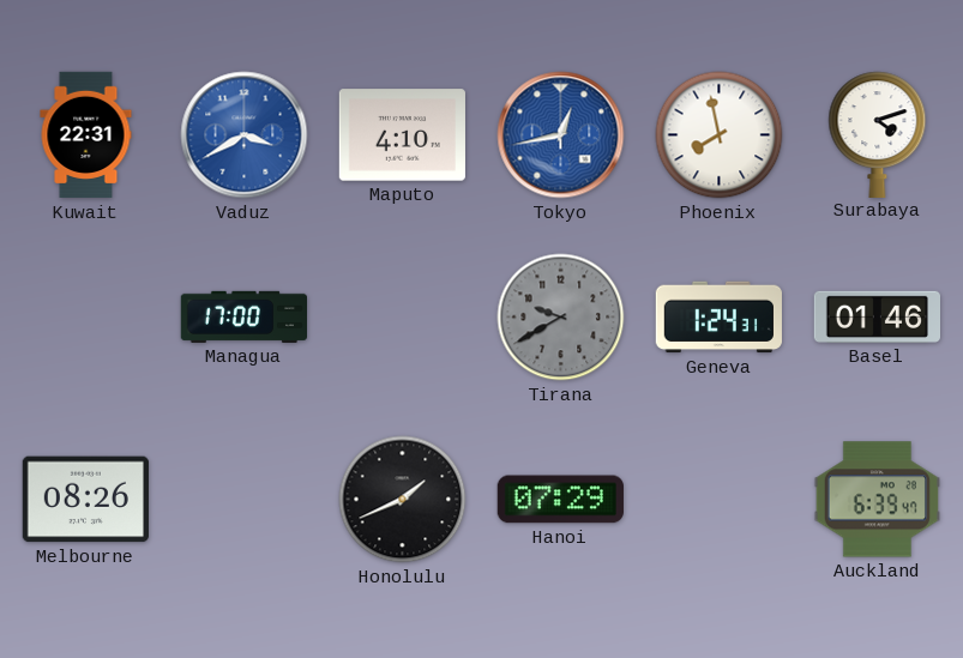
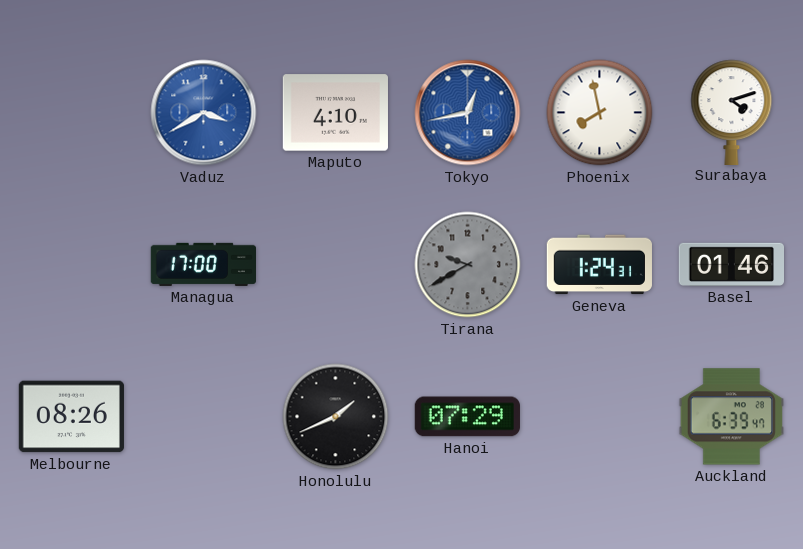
Kuwait: 22:31 -> none
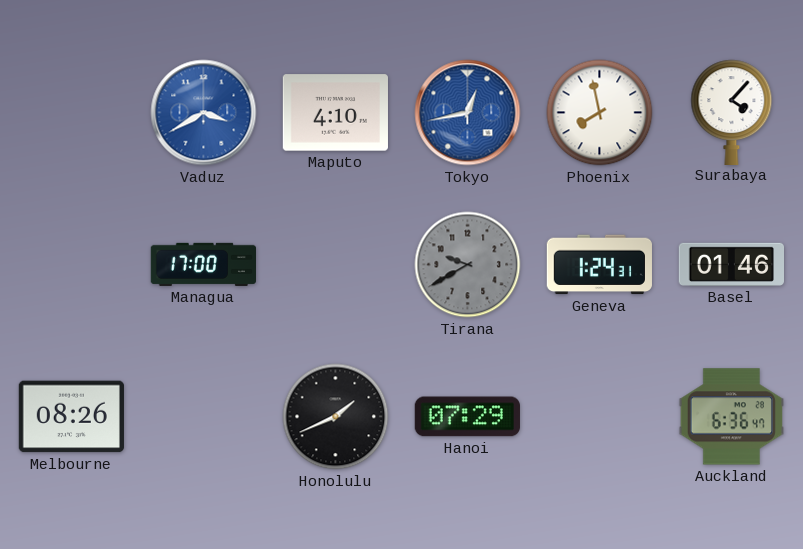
Surabaya: 4:12 -> 4:07
Auckland: 6:39 -> 6:36
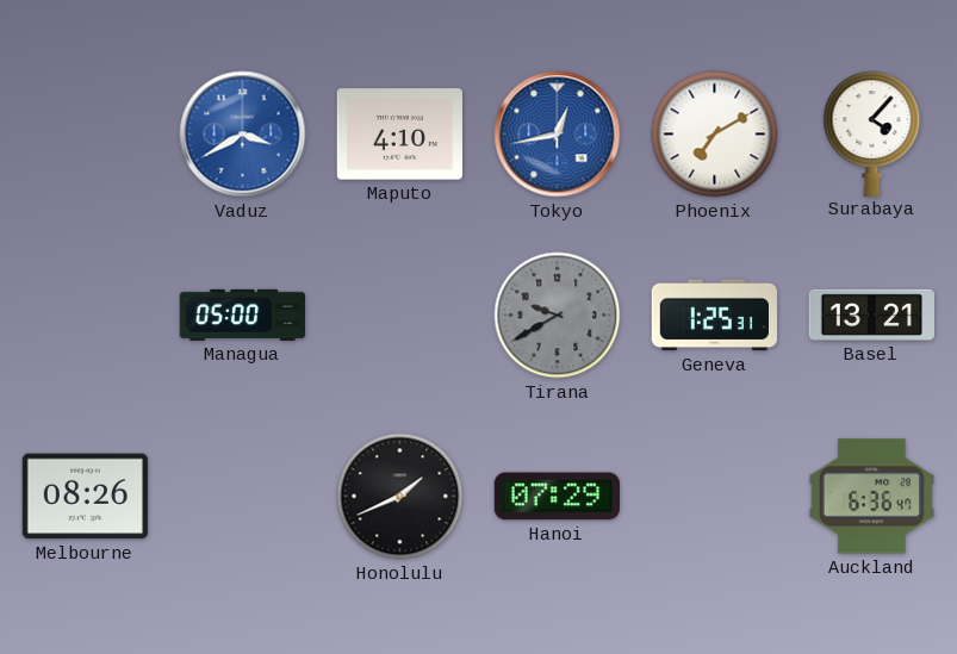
Phoenix: 7:58 -> 7:10
Managua: 17:00 -> 05:00
Geneva: 1:24 -> 1:25
Basel: 01:46 -> 13:21
